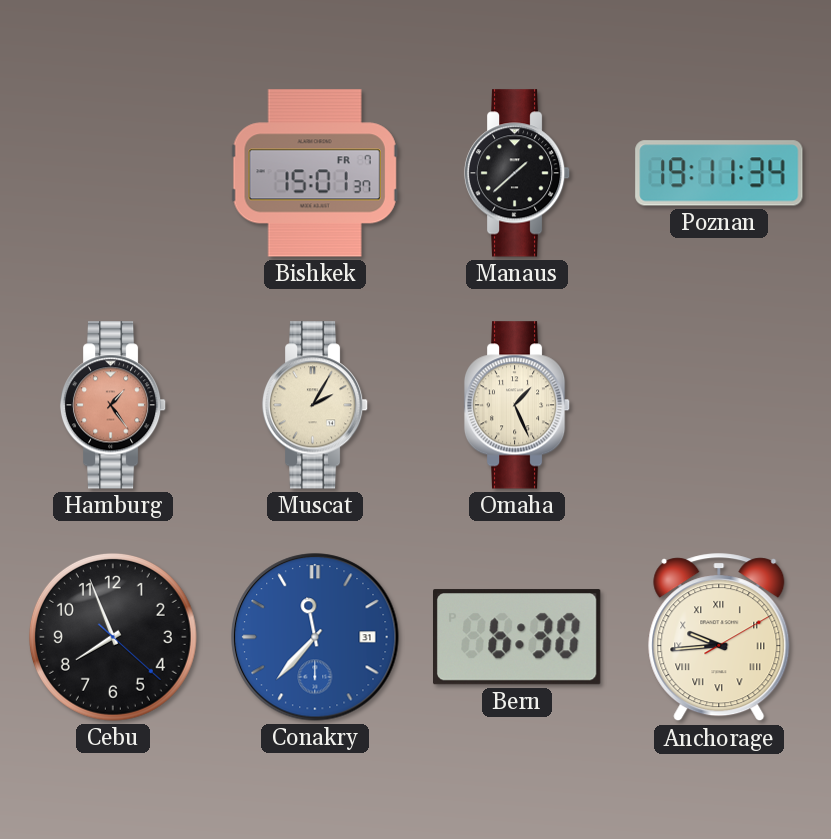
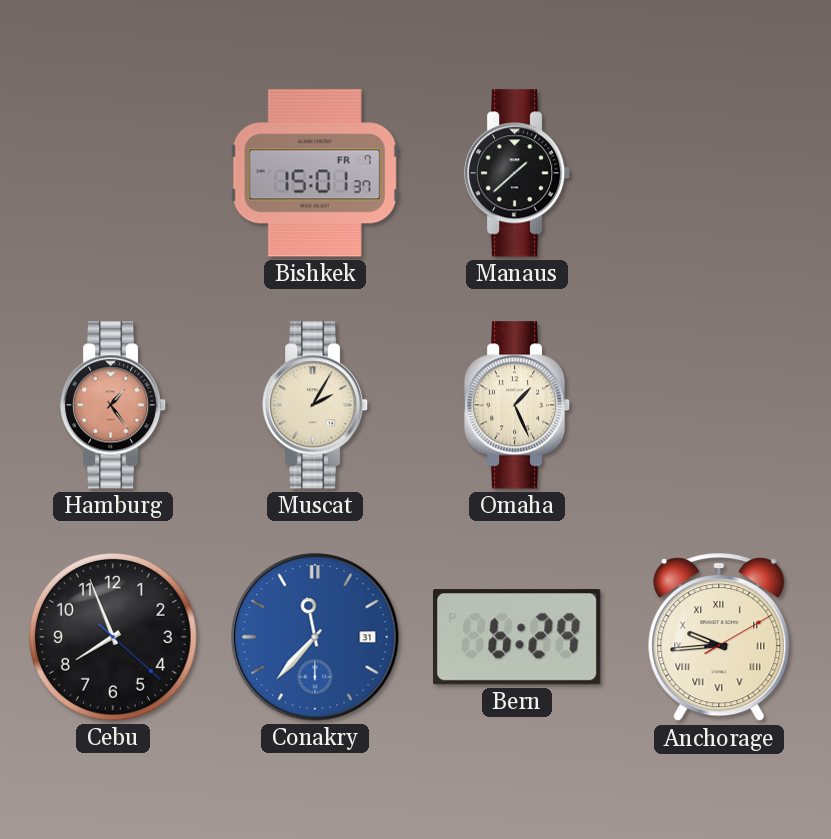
Poznan: 19:11 -> none
Bern: 6:30 -> 6:29
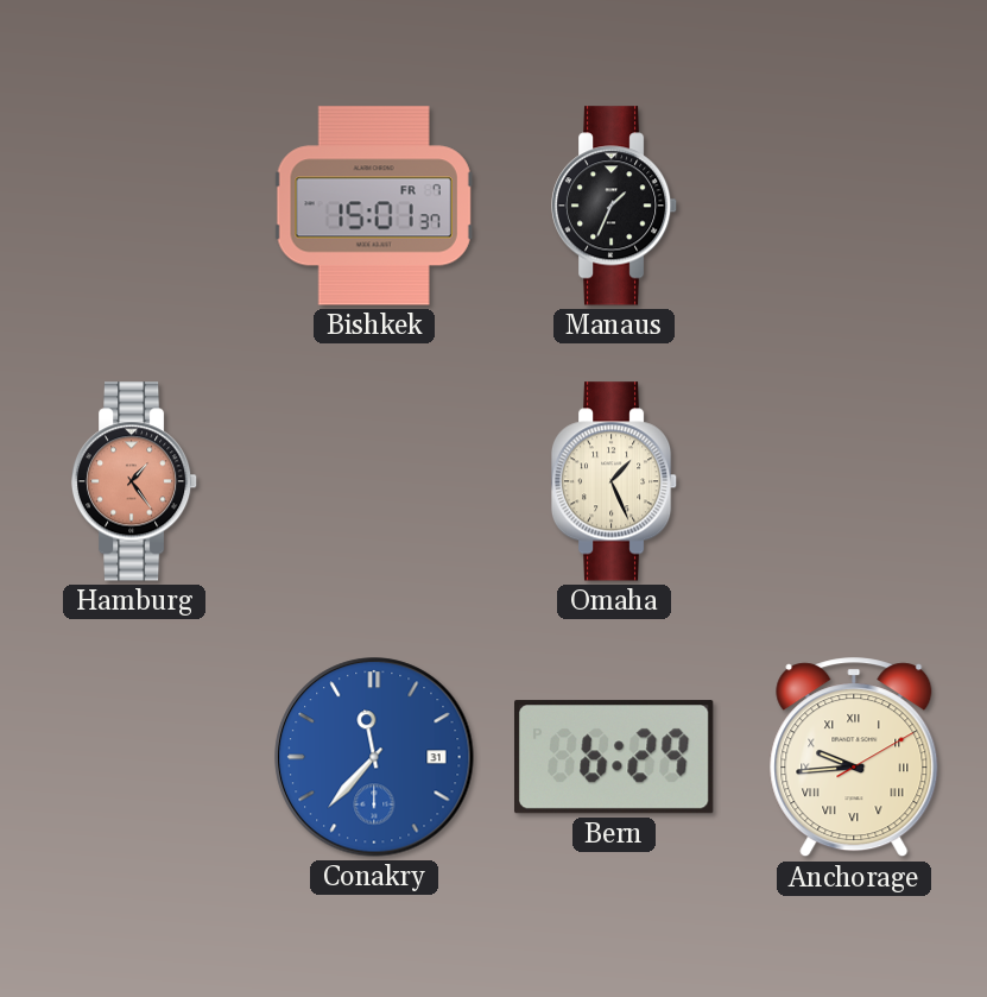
Manaus: 1:38 -> 1:34
Muscat: 2:05 -> none
Cebu: 7:56 -> none
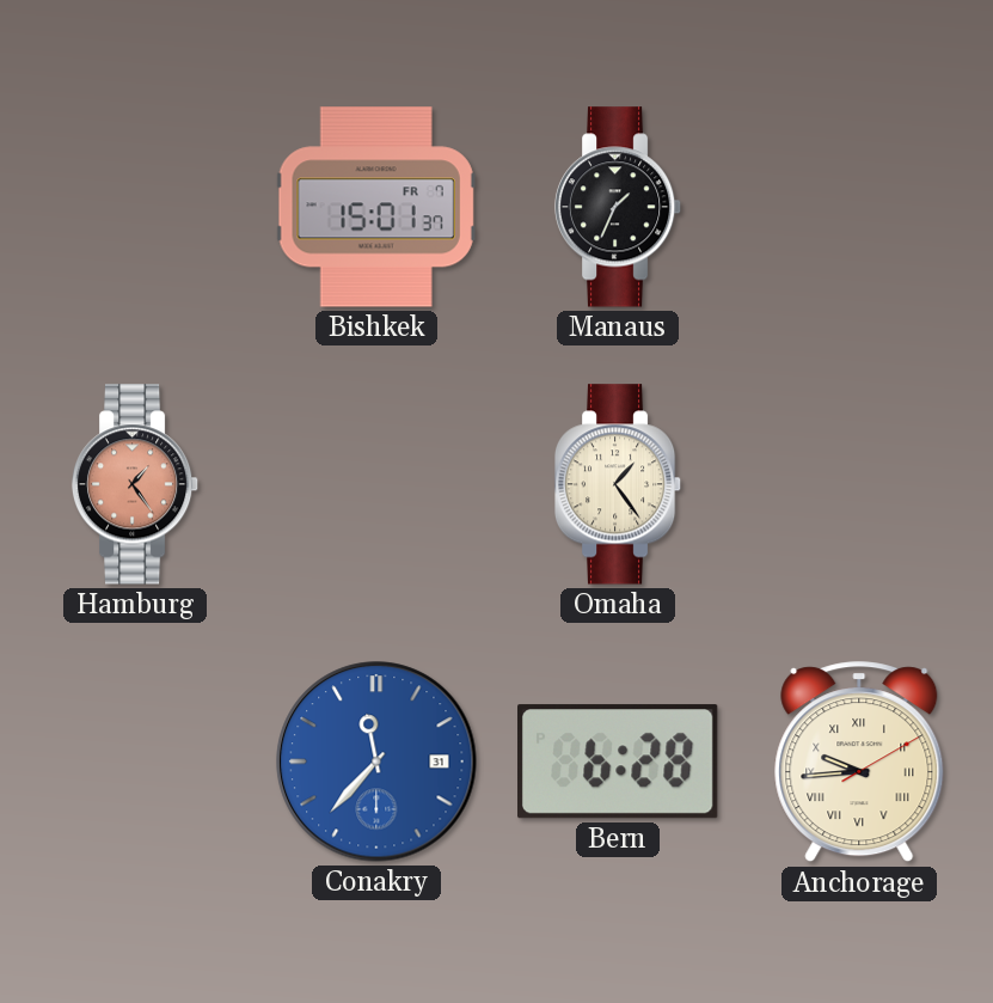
Omaha: 1:26 -> 1:24
Bern: 6:29 -> 6:28
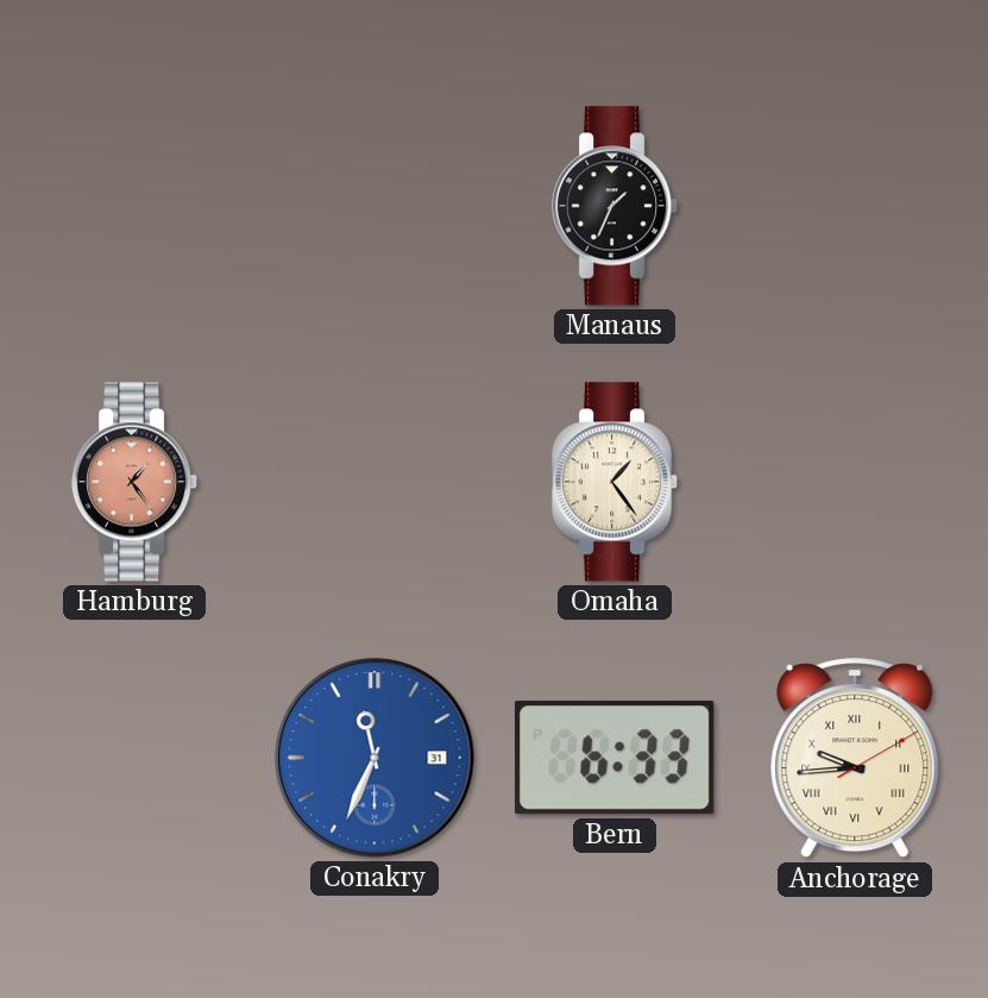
Bishkek: 15:01 -> none
Conakry: 11:37 -> 11:34
Bern: 6:28 -> 6:33
